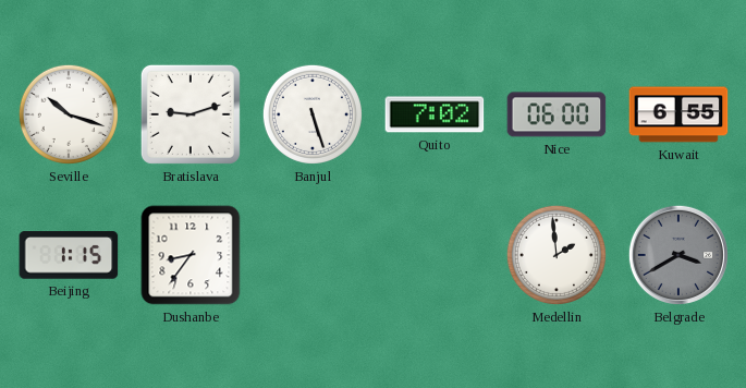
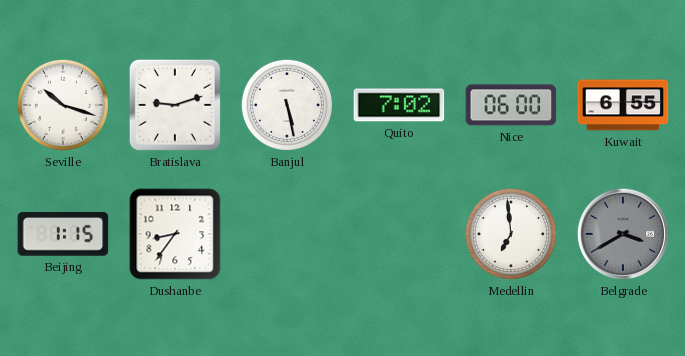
Banjul: 5:27 -> 5:28
Medellin: 1:59 -> 6:59
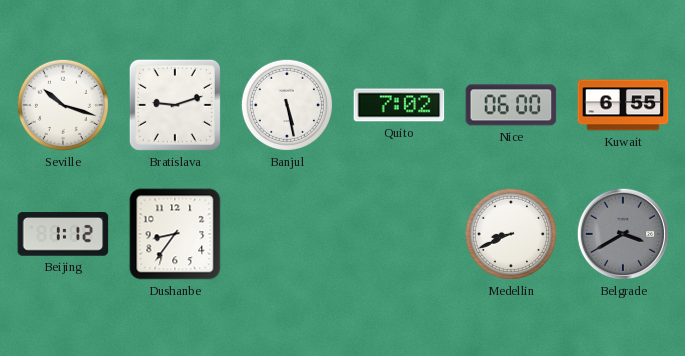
Beijing: 1:15 -> 1:12
Medellin: 6:59 -> 8:41
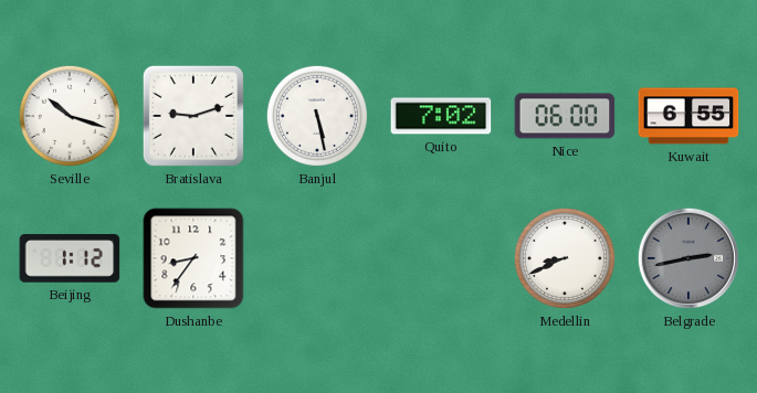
Belgrade: 3:40 -> 2:43
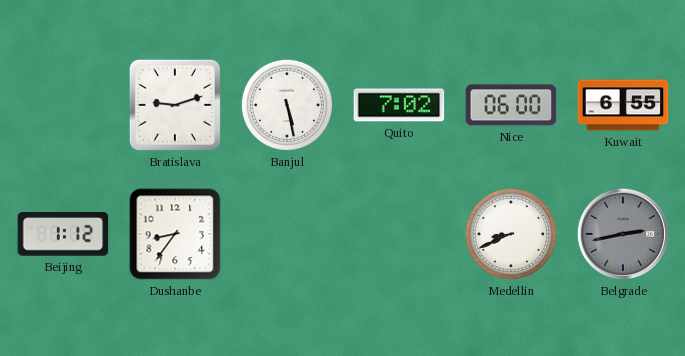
Seville: 10:18 -> none
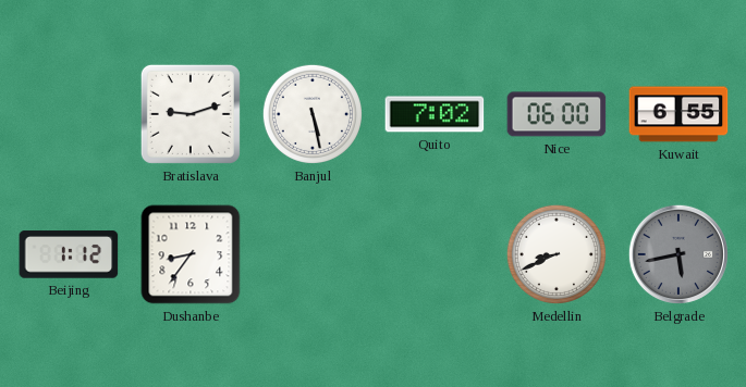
Belgrade: 2:43 -> 5:43
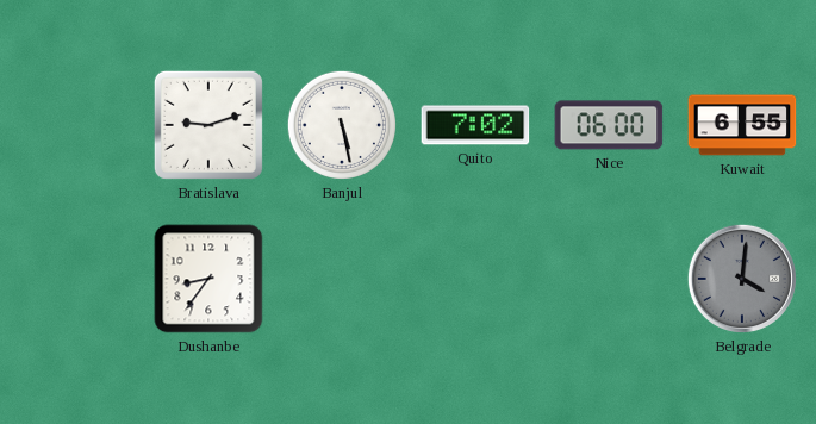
Beijing: 1:12 -> none
Medellin: 8:41 -> none
Belgrade: 5:43 -> 4:01
